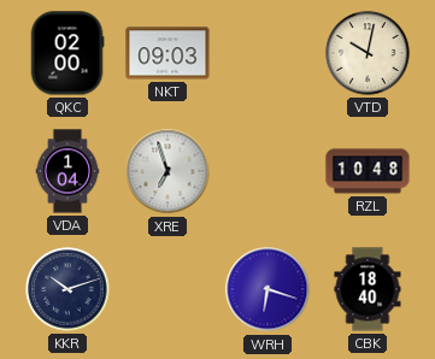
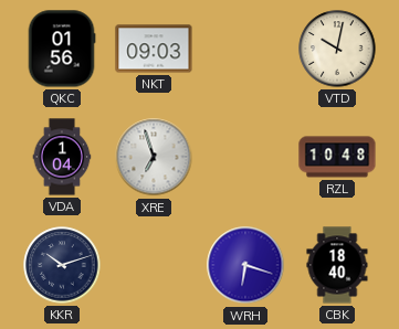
QKC: 02:00 -> 01:56
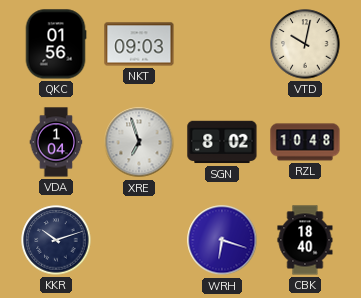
SGN: none -> 8:02
